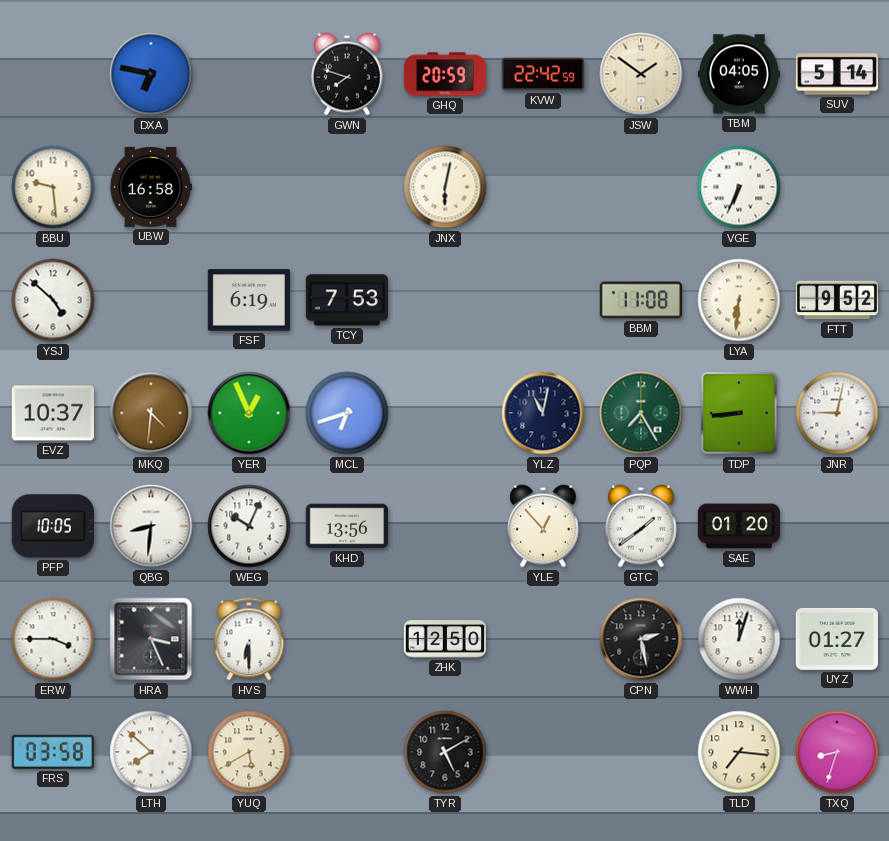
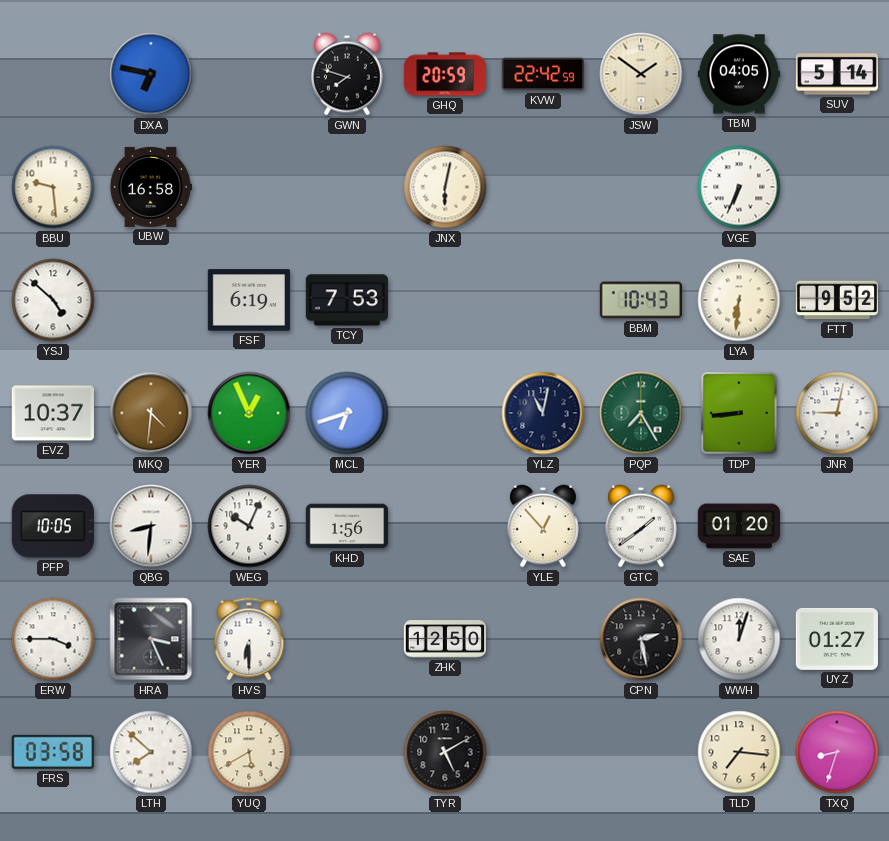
BBM: 11:08 -> 10:43
KHD: 13:56 -> 1:56
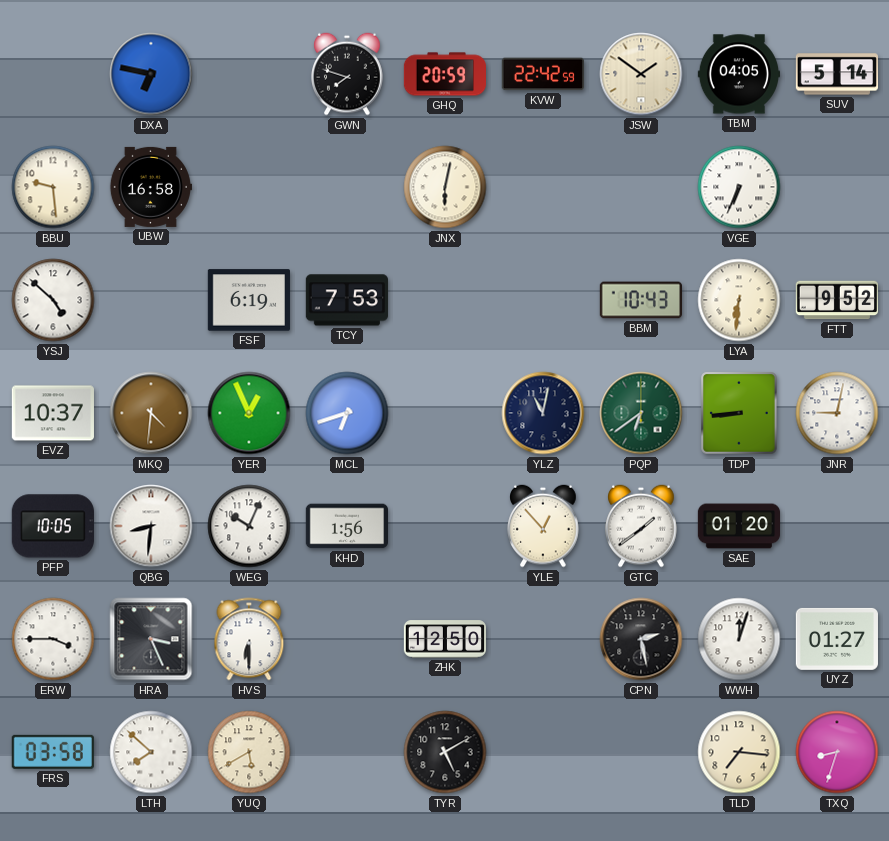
PQP: 7:25 -> 6:39
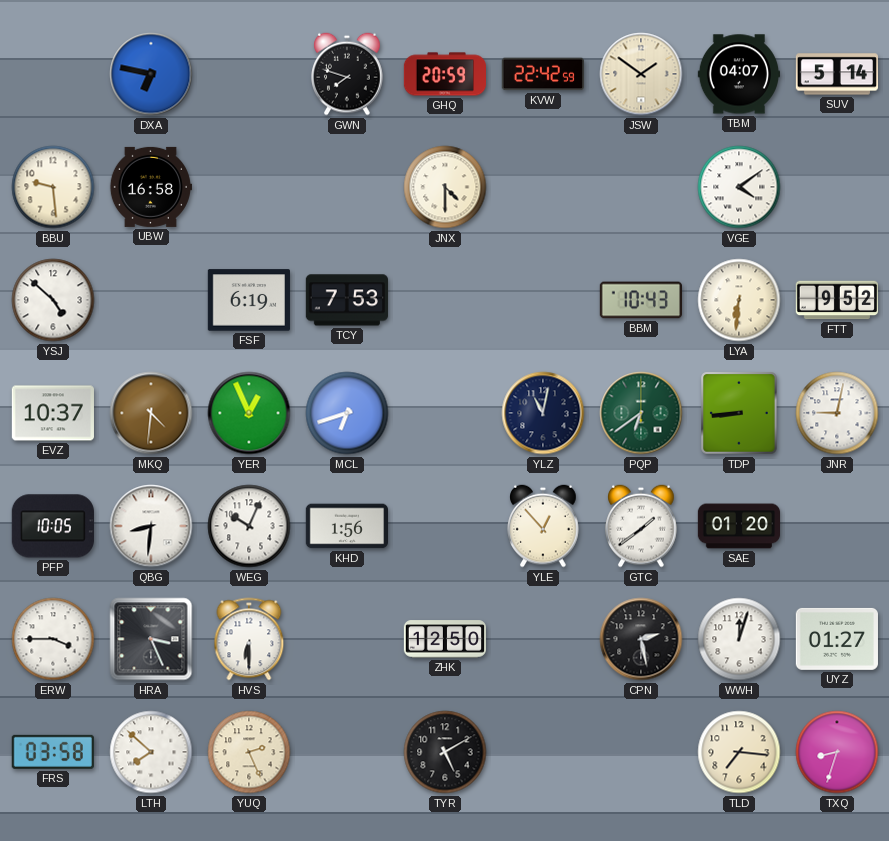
TBM: 04:05 -> 04:07
JNX: 6:02 -> 4:30
VGE: 6:34 -> 4:09
YUQ: 5:40 -> 2:26
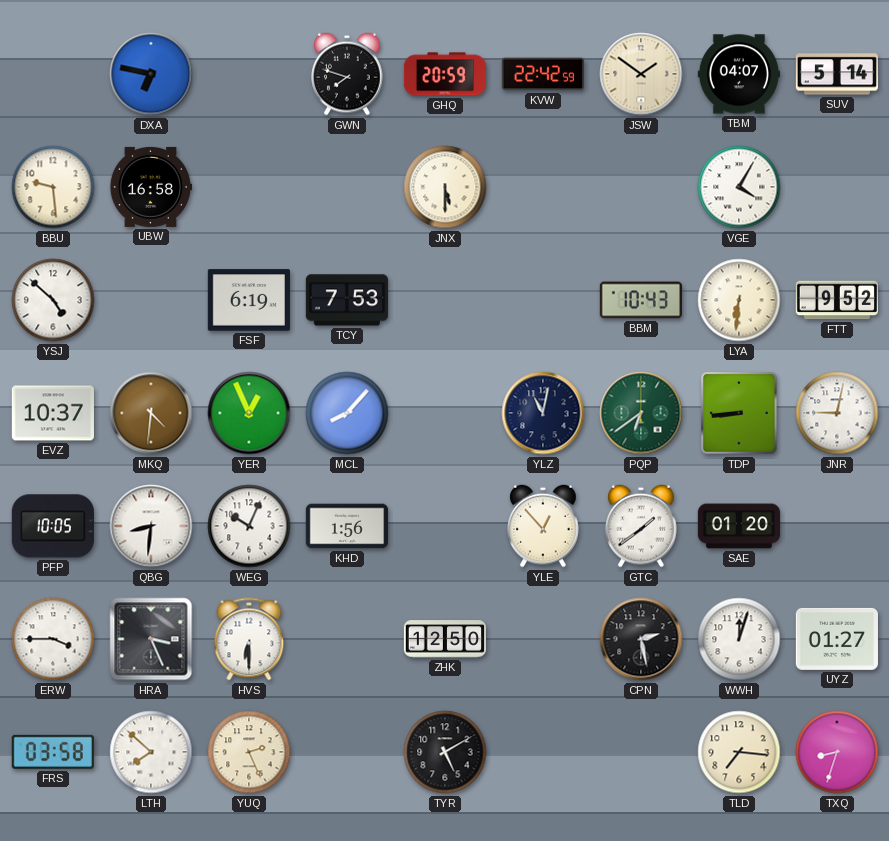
JNX: 4:30 -> 5:30
VGE: 4:09 -> 4:05
MCL: 6:42 -> 8:07
